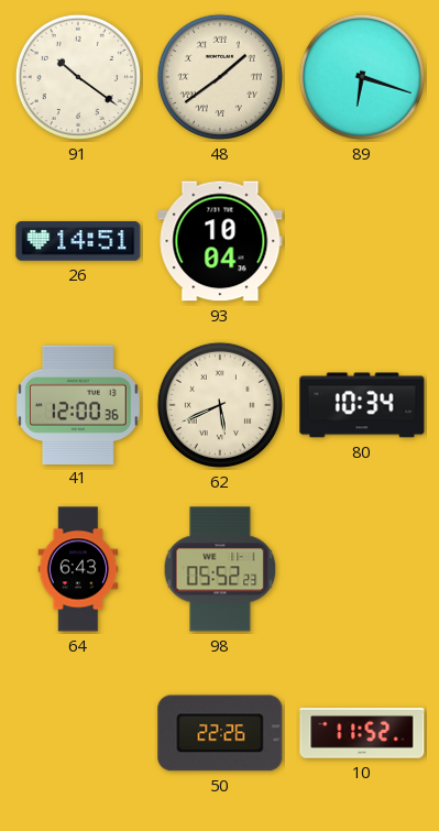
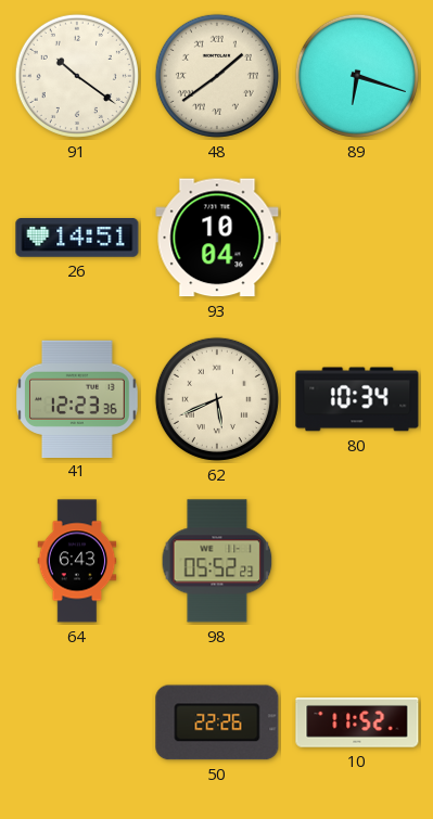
41: 12:00 -> 12:23
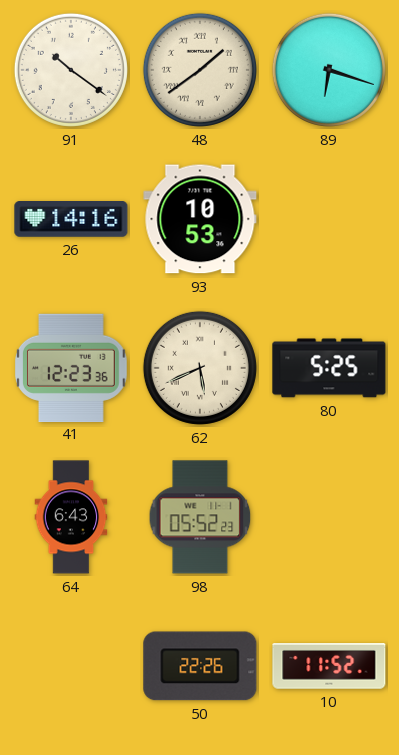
26: 14:51 -> 14:16
93: 10:04 -> 10:53
80: 10:34 -> 5:25
